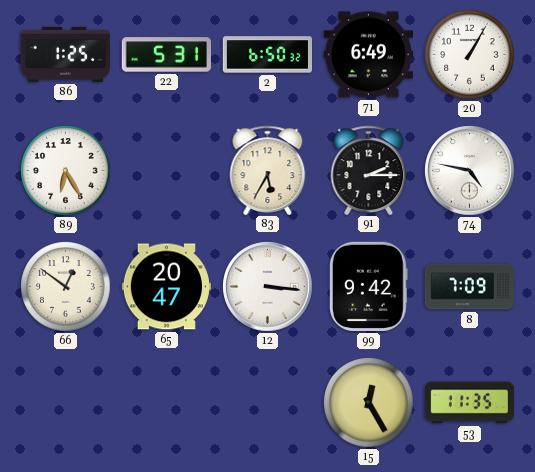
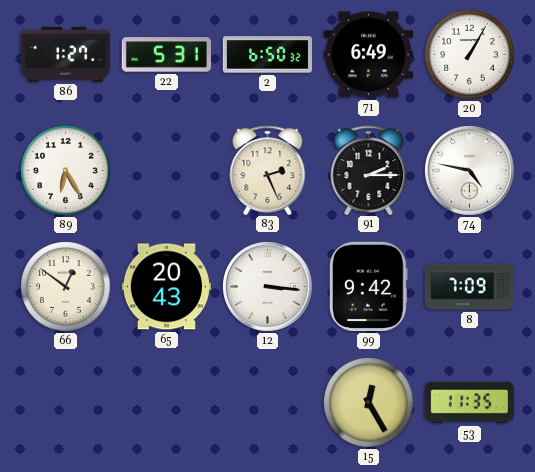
86: 1:25 -> 1:27
83: 5:35 -> 2:26
65: 20:47 -> 20:43
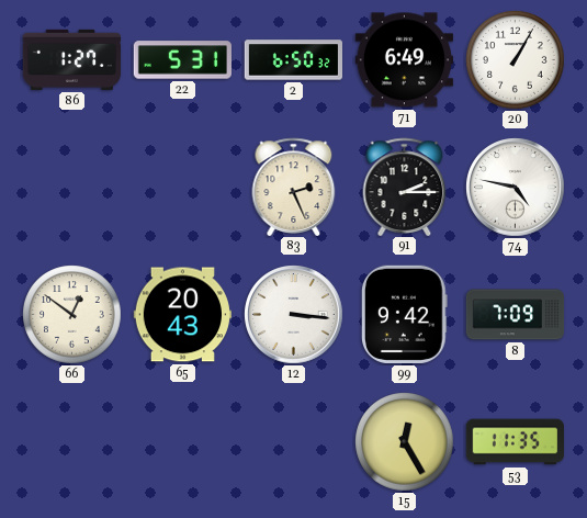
89: 6:25 -> none
